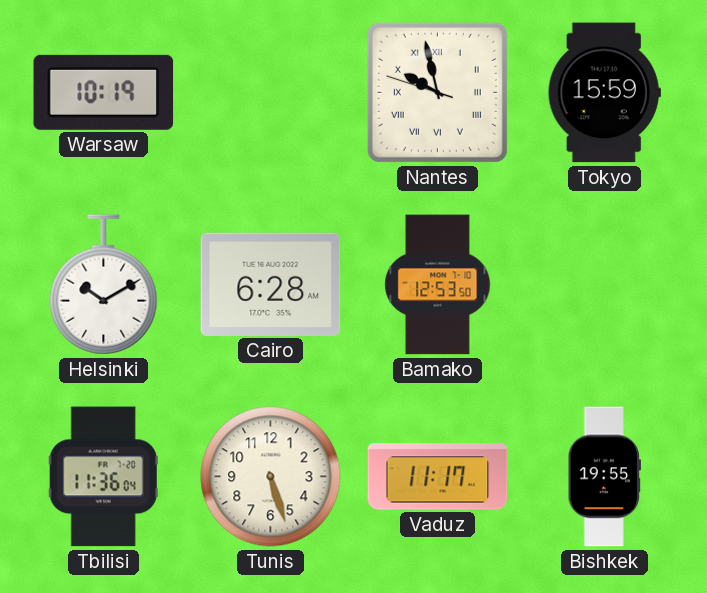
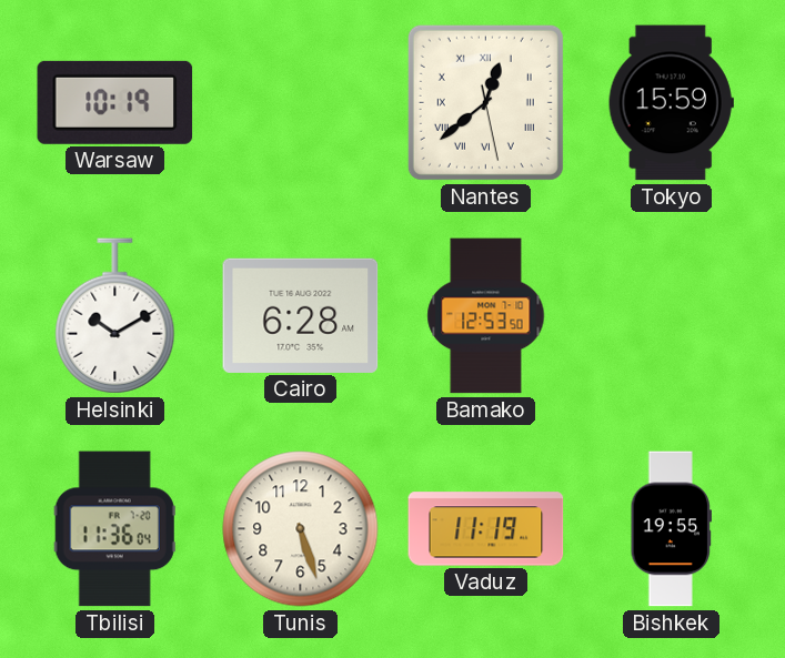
Nantes: 9:57 -> 12:38
Vaduz: 11:17 -> 11:19
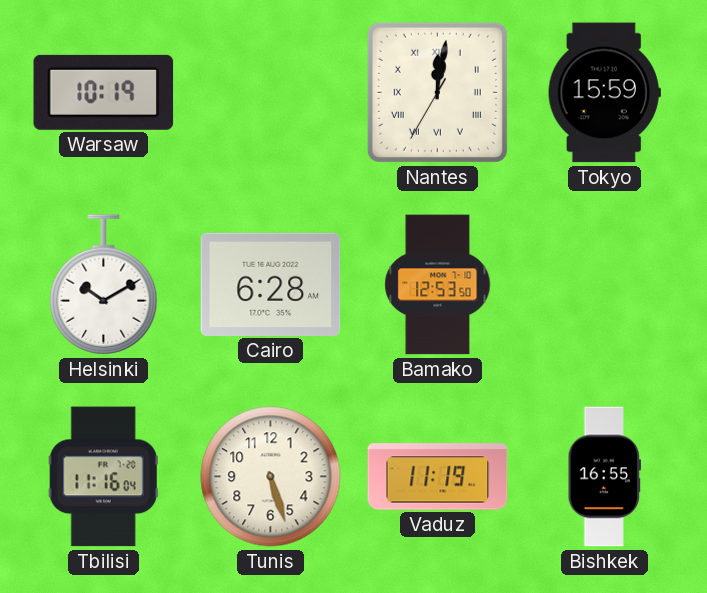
Nantes: 12:38 -> 12:01
Tbilisi: 11:36 -> 11:16
Bishkek: 19:55 -> 16:55
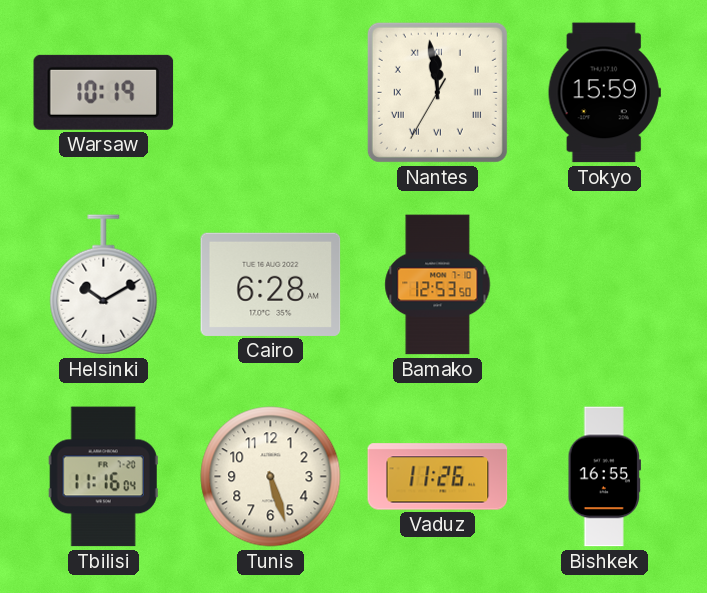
Nantes: 12:01 -> 11:58
Vaduz: 11:19 -> 11:26
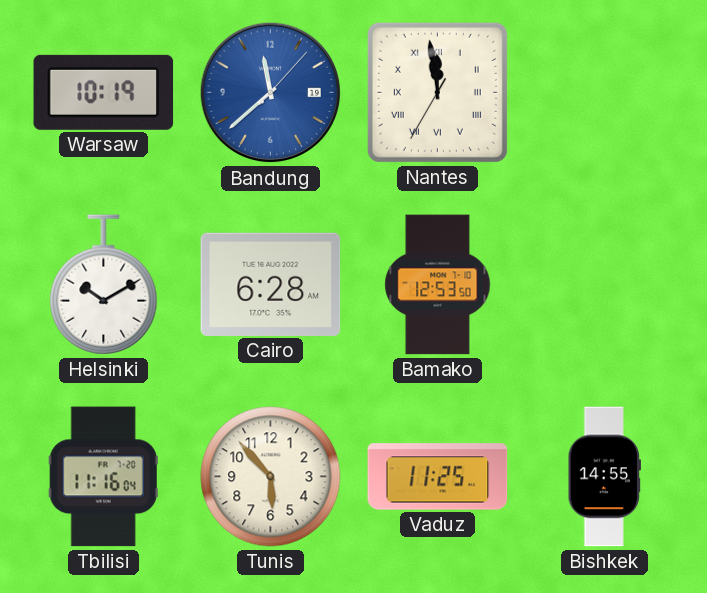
Bandung: none -> 11:38
Tokyo: 15:59 -> none
Tunis: 5:27 -> 5:53
Vaduz: 11:26 -> 11:25
Bishkek: 16:55 -> 14:55
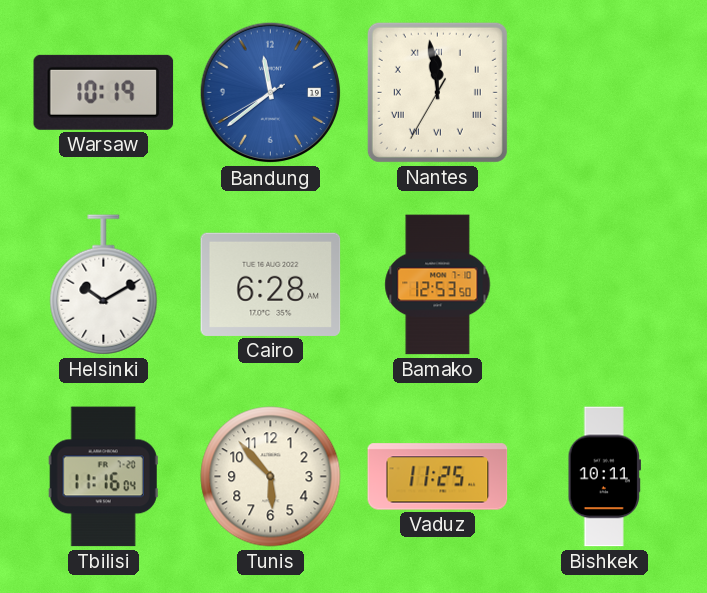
Bandung: 11:38:07 -> 11:38:40
Bishkek: 14:55 -> 10:11
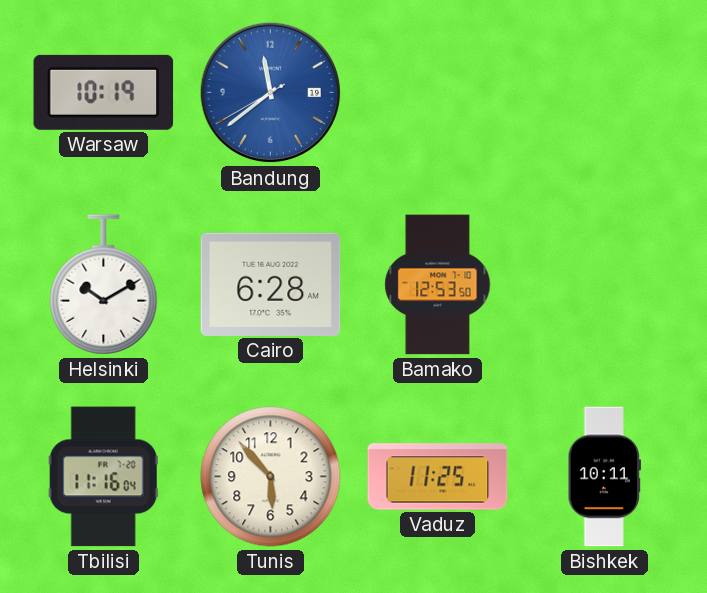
Nantes: 11:58 -> none
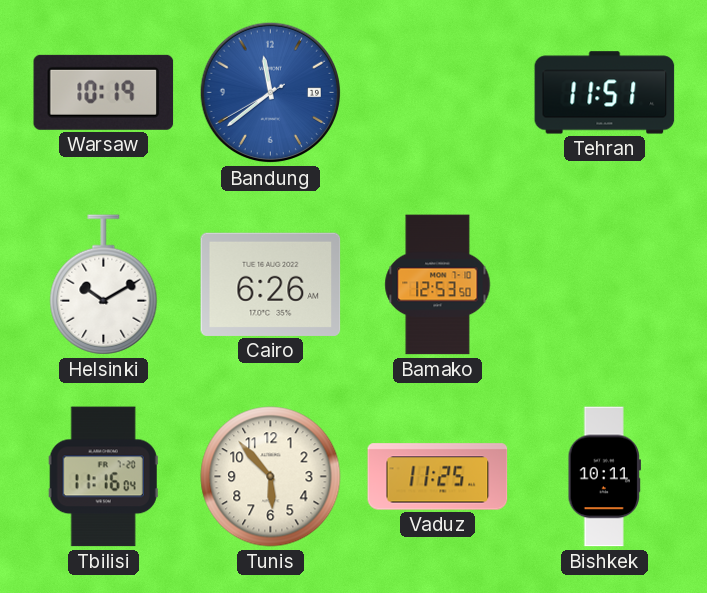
Tehran: none -> 11:51
Cairo: 6:28 -> 6:26
